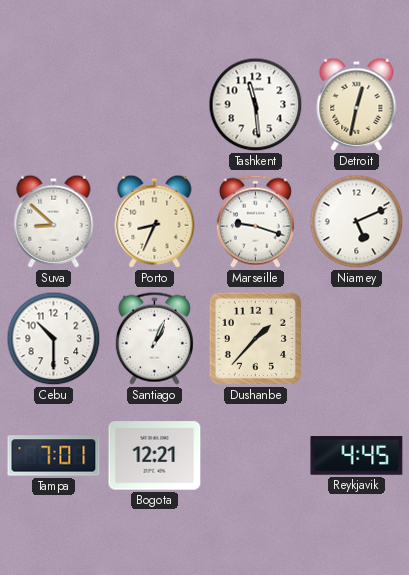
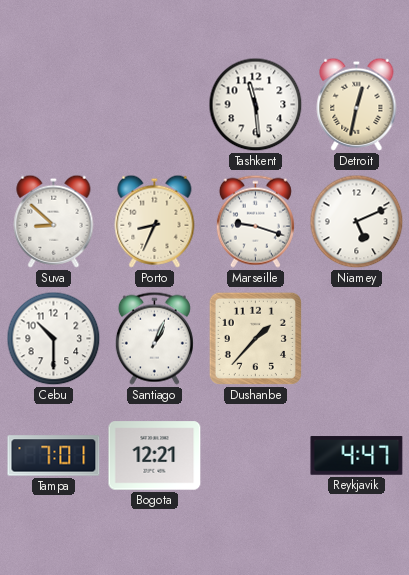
Reykjavik: 4:45 -> 4:47
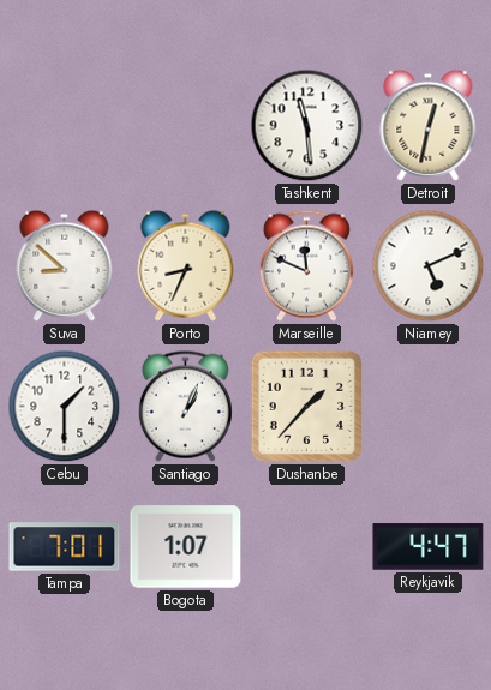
Marseille: 9:18 -> 11:49
Cebu: 10:30 -> 1:30
Bogota: 12:21 -> 1:07
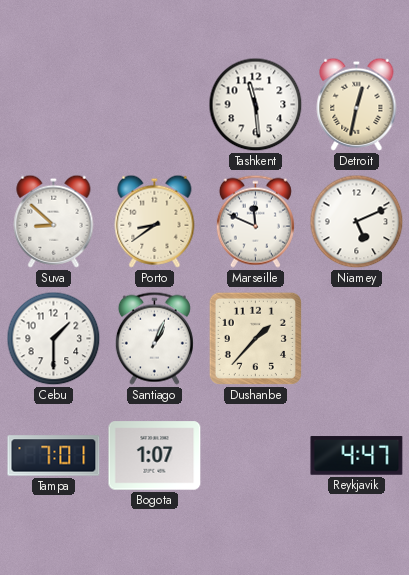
Porto: 8:34 -> 8:39
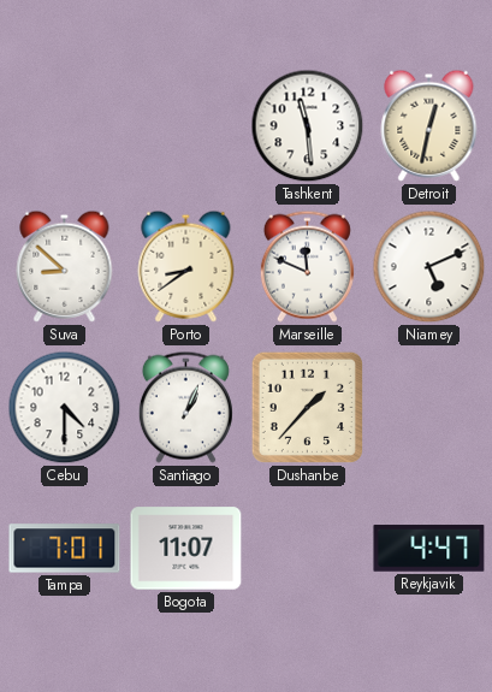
Cebu: 1:30 -> 4:30
Bogota: 1:07 -> 11:07
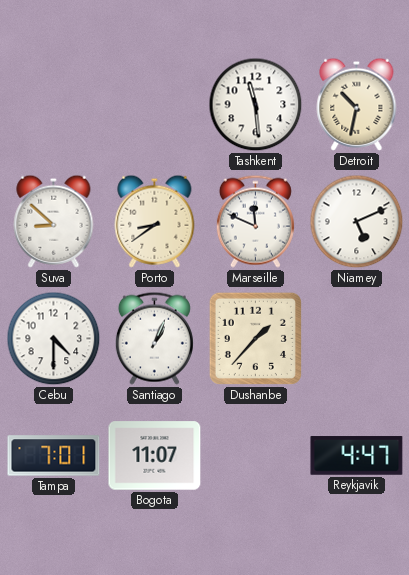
Detroit: 12:32 -> 10:32
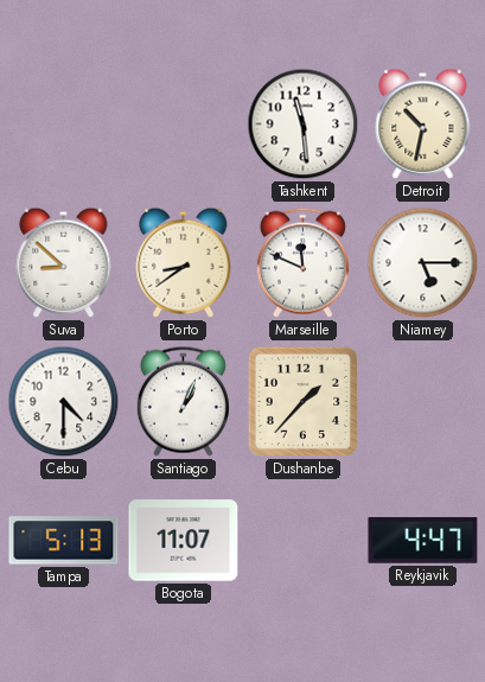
Niamey: 5:11 -> 5:15
Tampa: 7:01 -> 5:13
